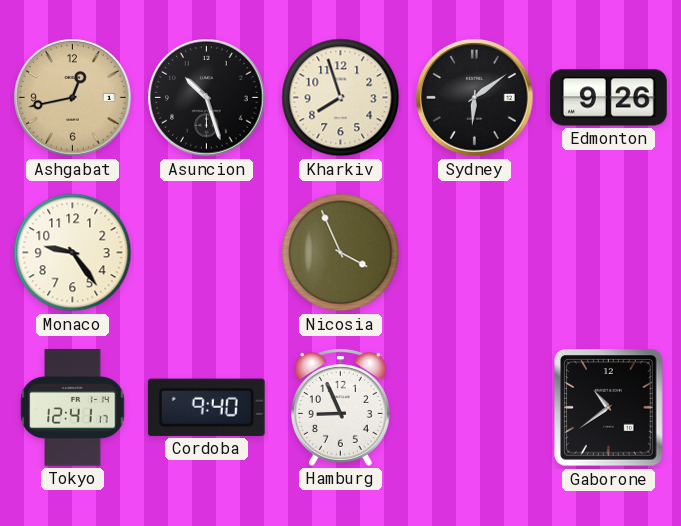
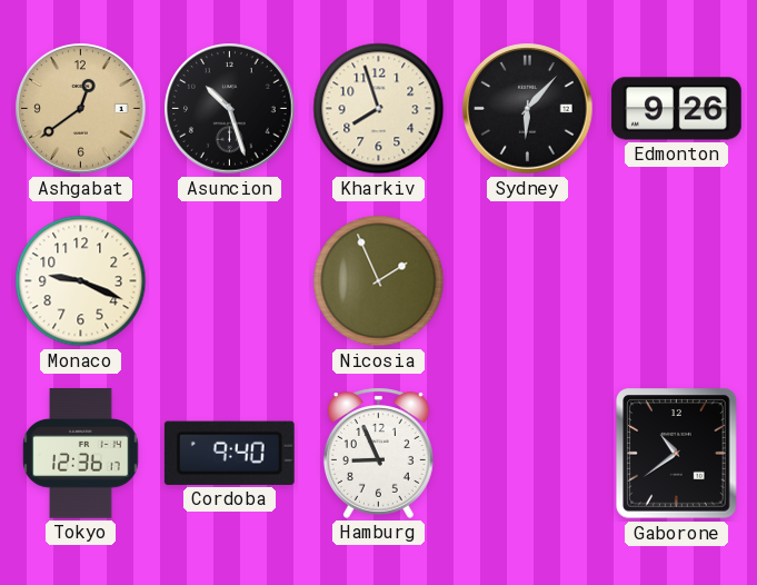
Ashgabat: 12:43 -> 12:39
Sydney: 6:09 -> 6:07
Monaco: 9:24 -> 9:19
Nicosia: 3:56 -> 1:56
Tokyo: 12:41 -> 12:36
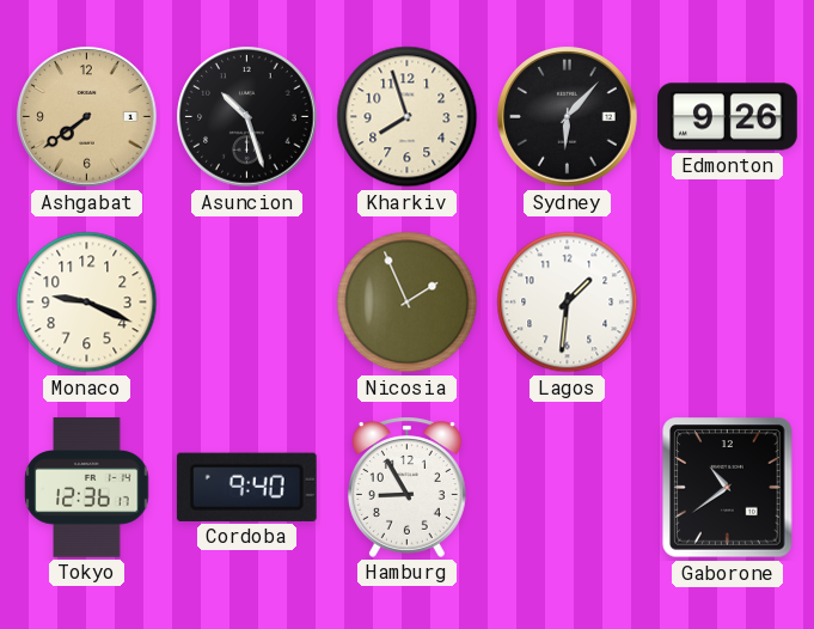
Ashgabat: 12:39 -> 7:39
Lagos: none -> 1:31
Hamburg: 8:56 -> 8:55
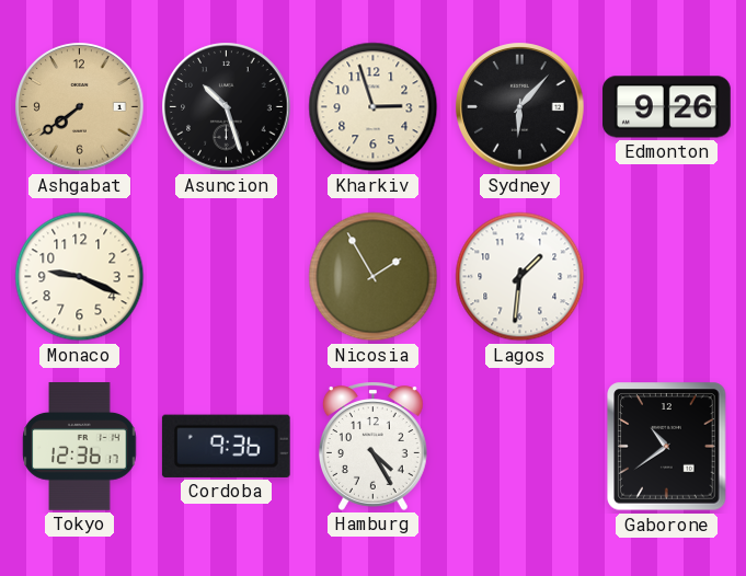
Kharkiv: 7:57 -> 2:57
Nicosia: 1:56 -> 1:55
Cordoba: 9:40 -> 9:36
Hamburg: 8:55 -> 4:25
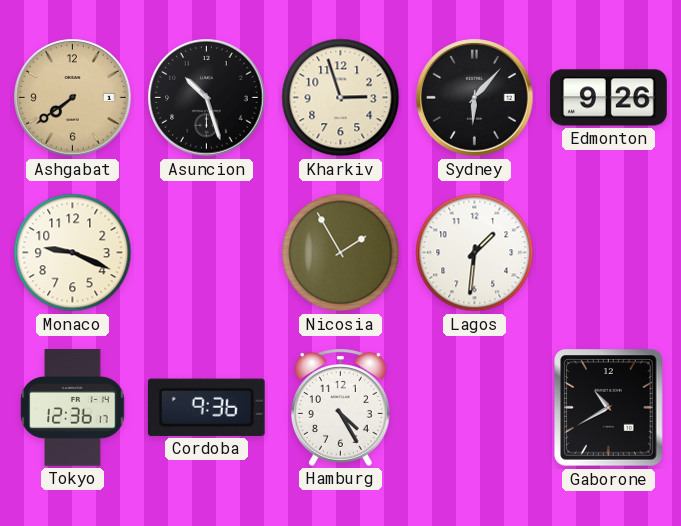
Gaborone: 10:39 -> 10:40
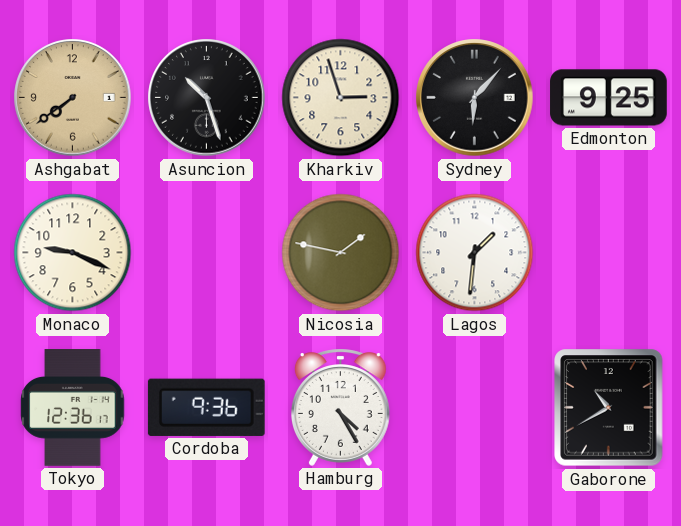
Edmonton: 9:26 -> 9:25
Nicosia: 1:55 -> 1:47
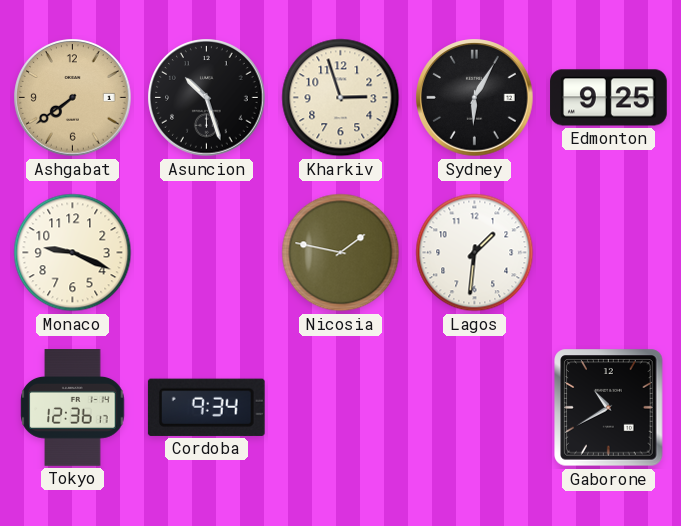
Sydney: 6:07 -> 6:05
Cordoba: 9:36 -> 9:34
Hamburg: 4:25 -> none
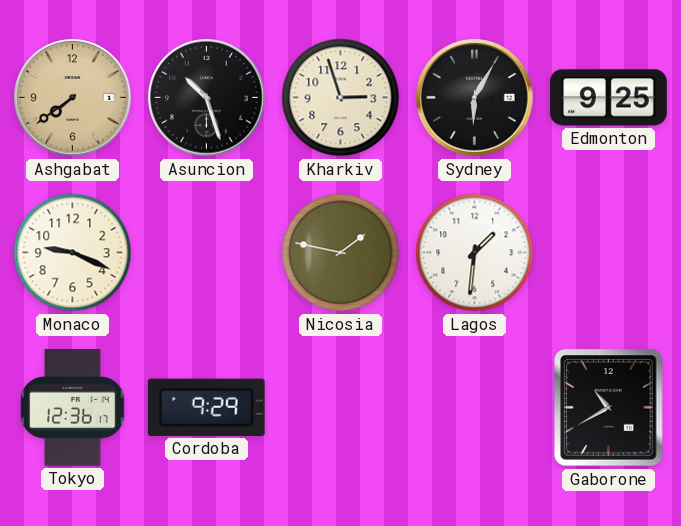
Cordoba: 9:34 -> 9:29
